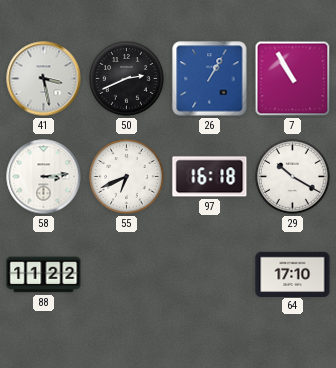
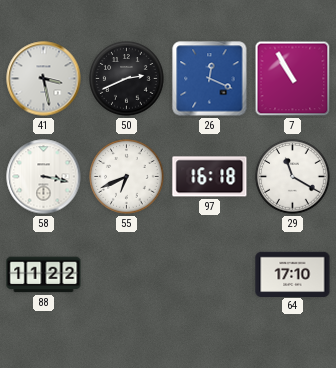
26: 1:05 -> 12:19
58: 3:14 -> 3:17
29: 10:20 -> 11:20
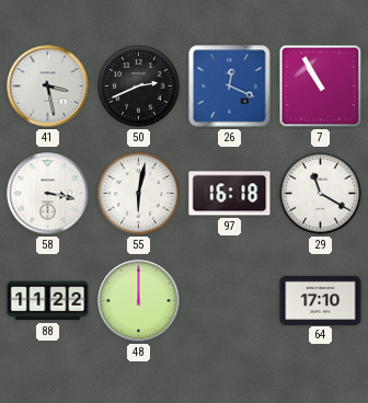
55: 6:41 -> 6:02
48: none -> 12:00
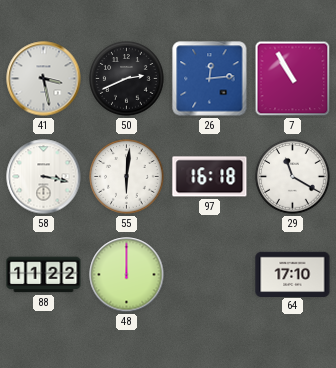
26: 12:19 -> 12:14
55: 6:02 -> 6:01
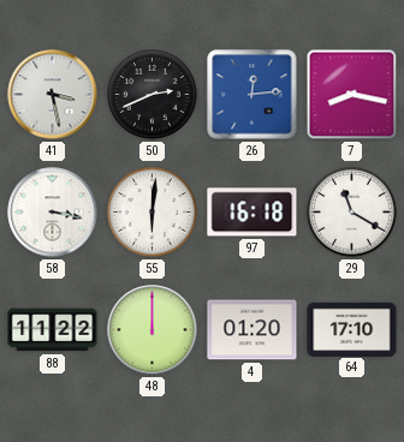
7: 10:55 -> 8:17
4: none -> 01:20
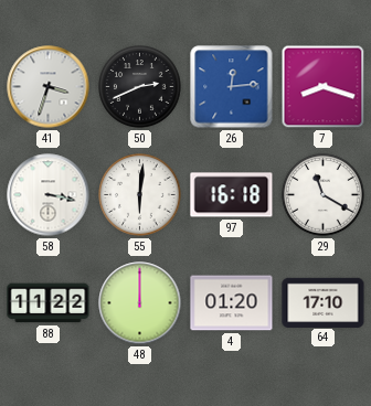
41: 3:28 -> 3:33
7: 8:17 -> 8:18
